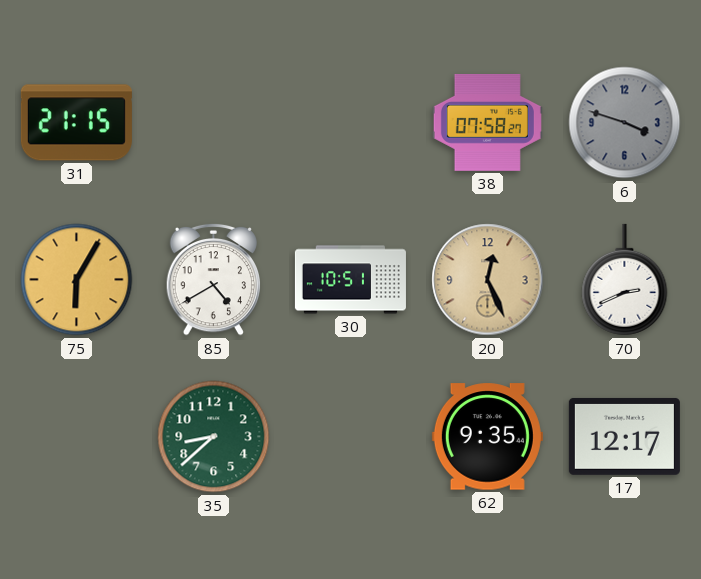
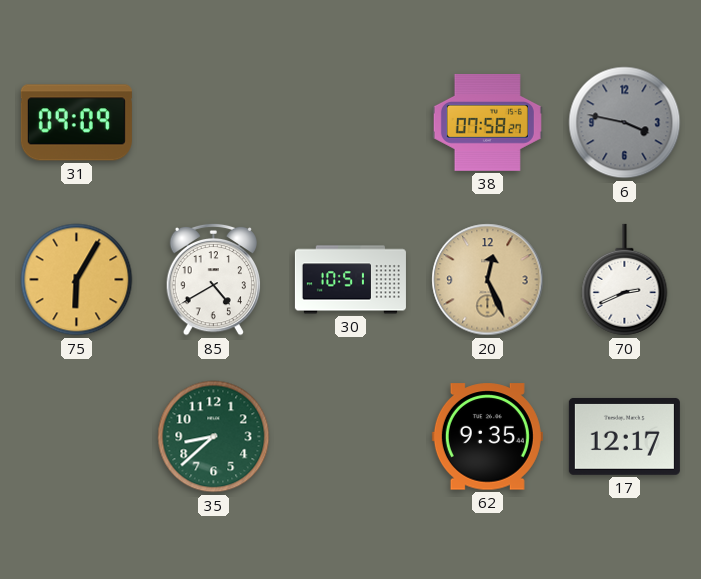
31: 21:15 -> 09:09
6: 3:48 -> 3:47
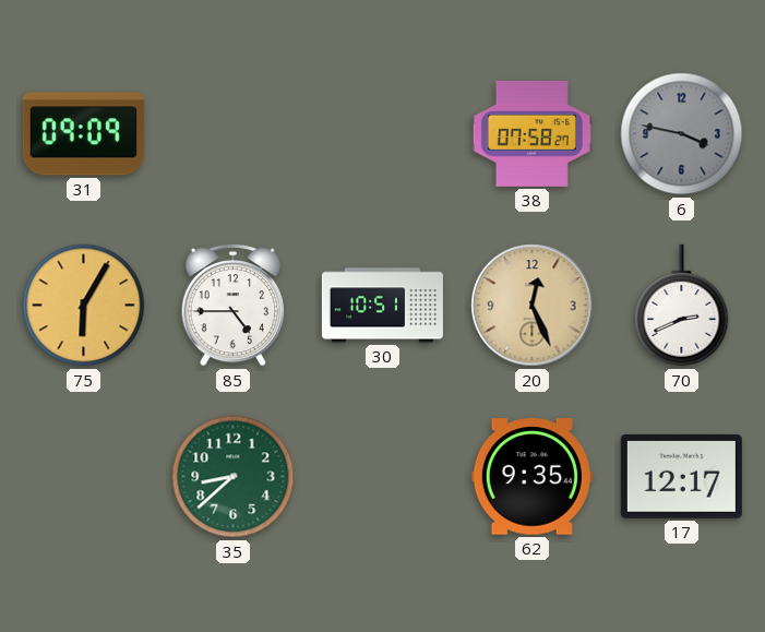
85: 4:40 -> 4:45
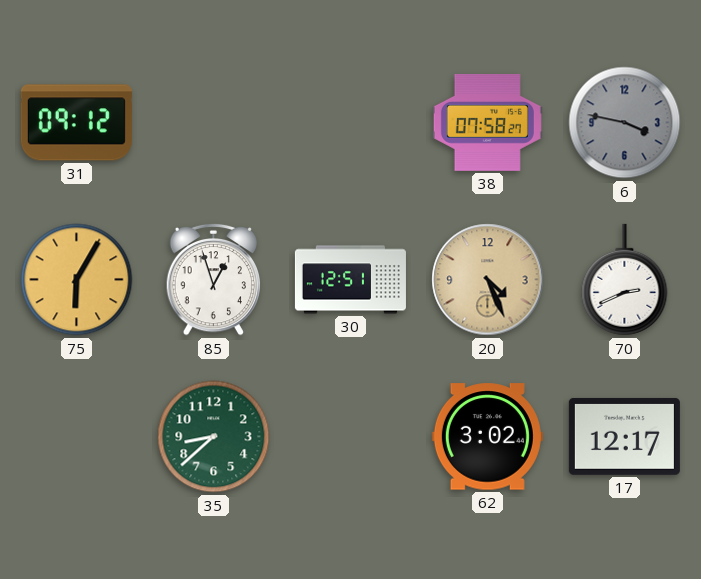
31: 09:09 -> 09:12
85: 4:45 -> 12:57
30: 10:51 -> 12:51
20: 12:26 -> 4:26
62: 9:35 -> 3:02
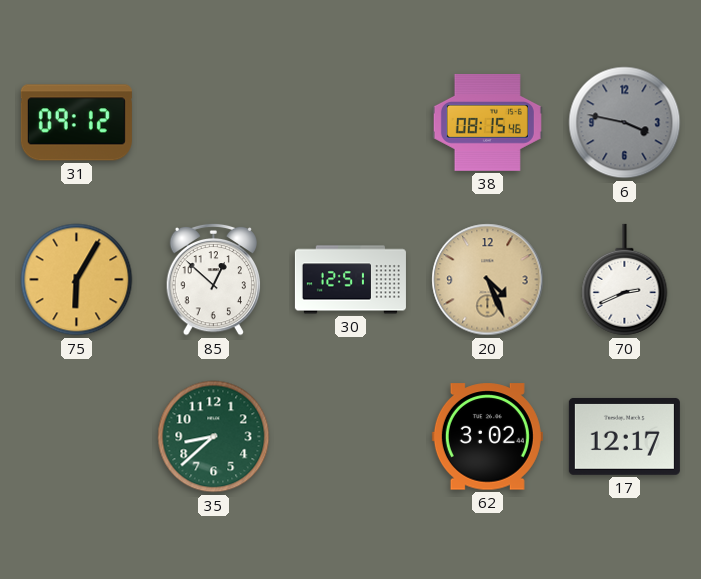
38: 07:58 -> 08:15
85: 12:57 -> 12:52
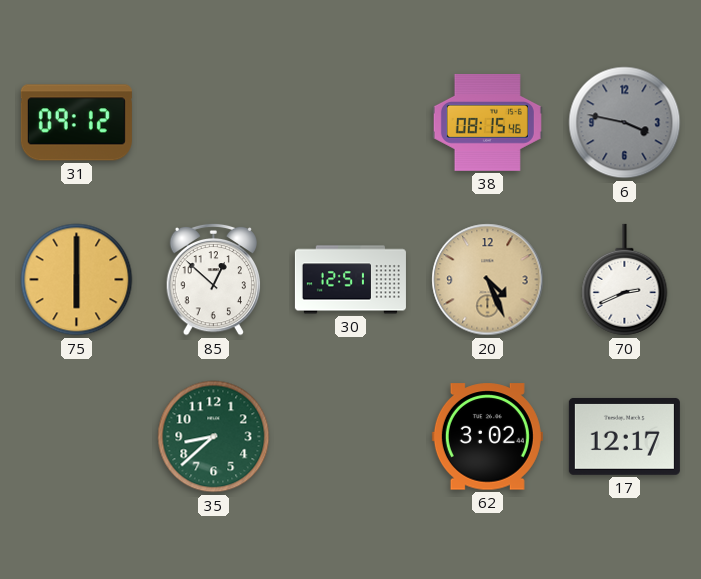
75: 6:05 -> 6:00
